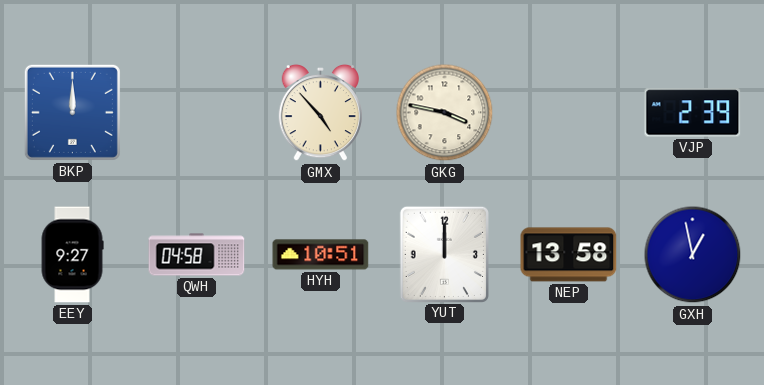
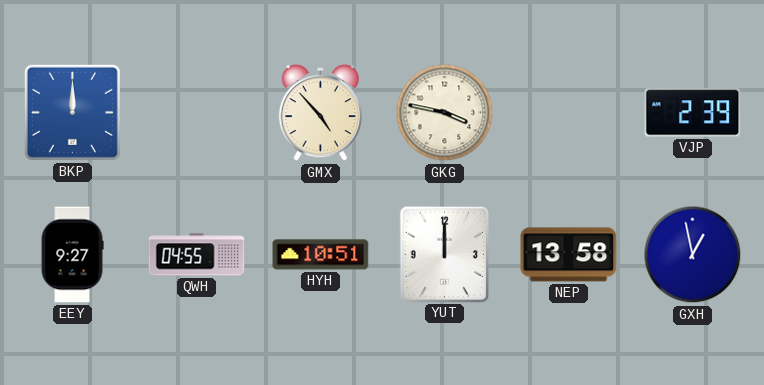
QWH: 04:58 -> 04:55
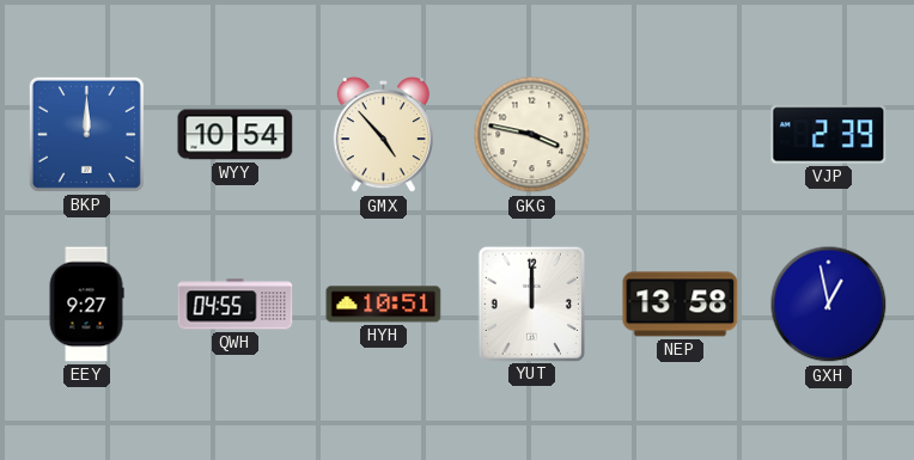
WYY: none -> 10:54
